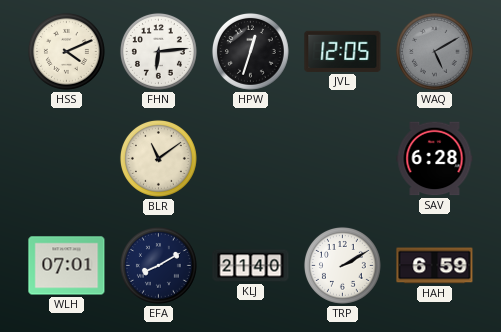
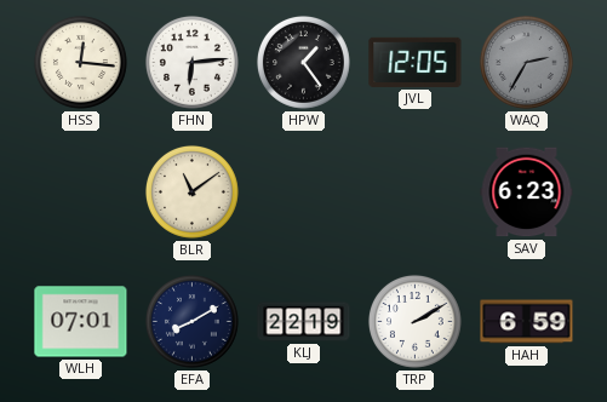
HSS: 4:11 -> 12:16
HPW: 12:33 -> 1:24
WAQ: 5:10 -> 2:35
SAV: 6:28 -> 6:23
KLJ: 21:40 -> 22:19
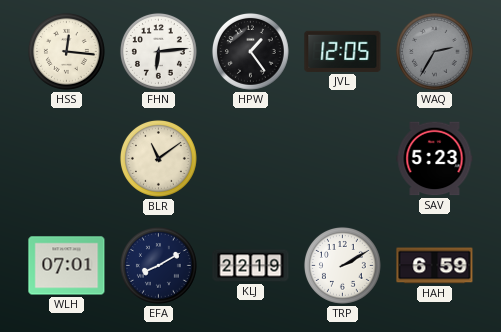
SAV: 6:23 -> 5:23
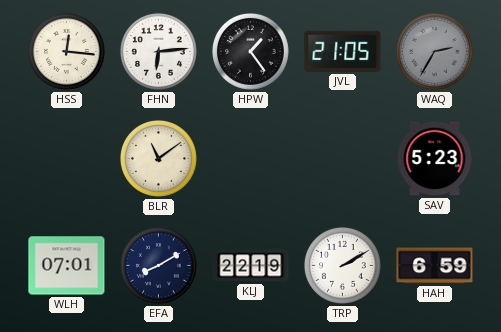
JVL: 12:05 -> 21:05
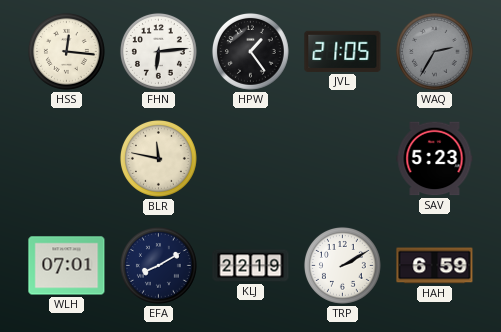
BLR: 11:09 -> 11:47
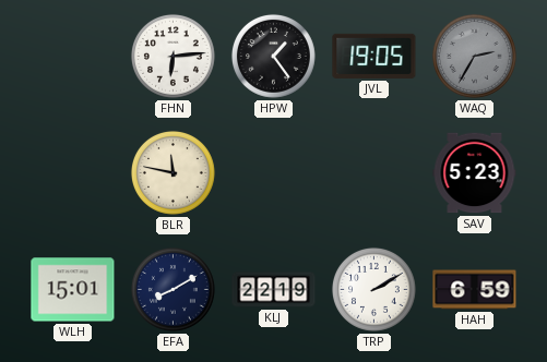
HSS: 12:16 -> none
JVL: 21:05 -> 19:05
WLH: 07:01 -> 15:01
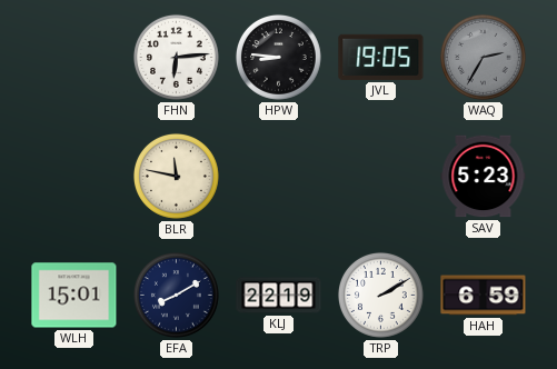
HPW: 1:24 -> 8:46
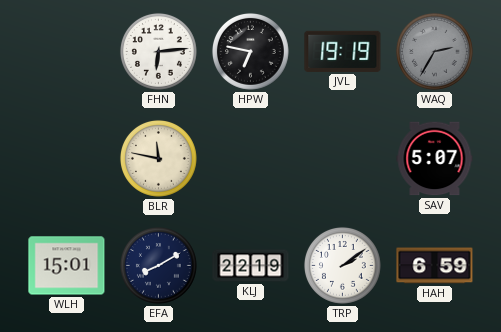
HPW: 8:46 -> 6:47
JVL: 19:05 -> 19:19
SAV: 5:23 -> 5:07
TRP: 2:10 -> 2:09
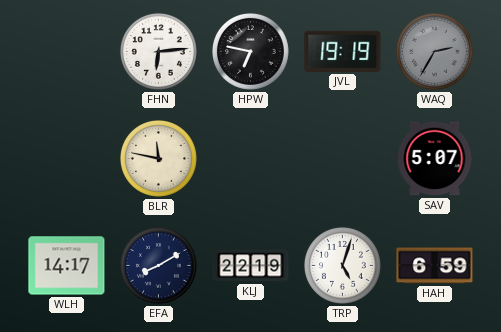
WLH: 15:01 -> 14:17
TRP: 2:09 -> 5:03
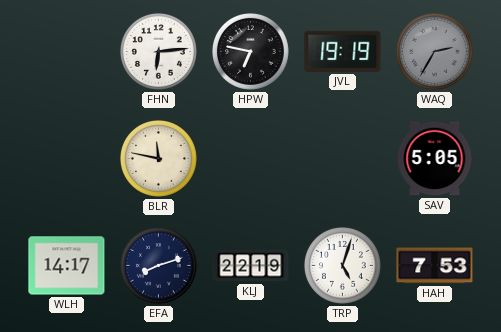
SAV: 5:07 -> 5:05
EFA: 8:10 -> 8:12
HAH: 6:59 -> 7:53
